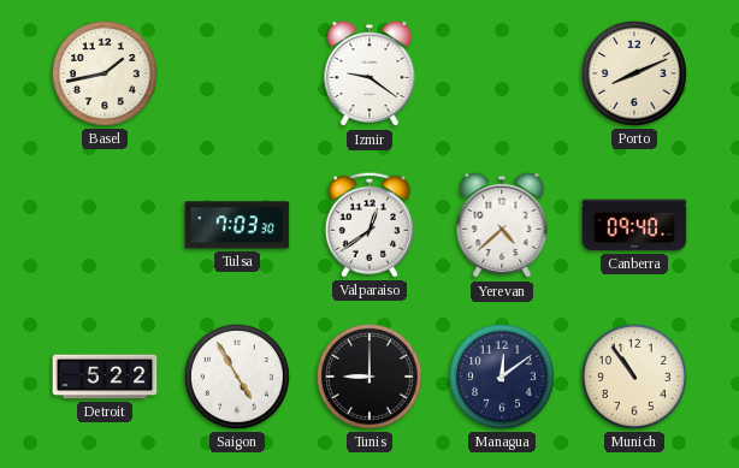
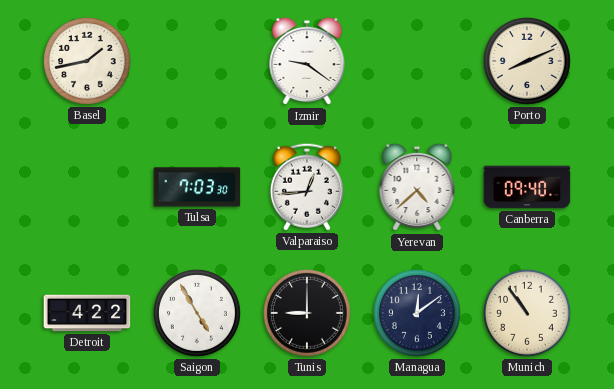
Valparaiso: 12:39 -> 12:44
Detroit: 5:22 -> 4:22
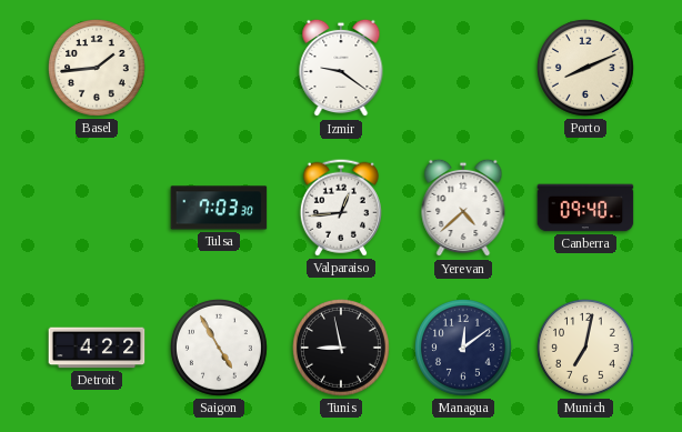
Basel: 1:43 -> 1:44
Tunis: 9:00 -> 8:58
Munich: 10:54 -> 7:02
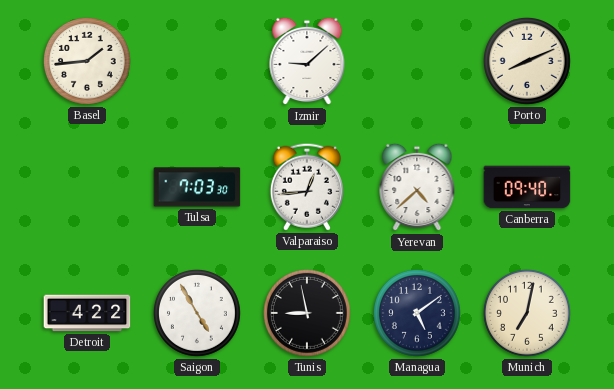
Izmir: 9:21 -> 9:08
Managua: 12:09 -> 5:09
